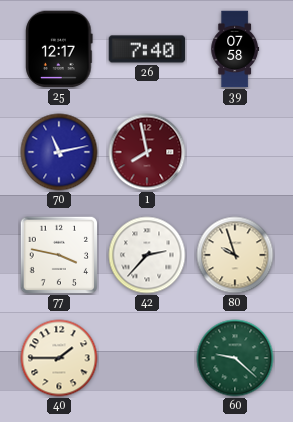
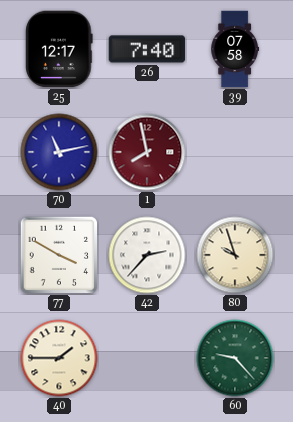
77: 3:47 -> 3:50
60: 9:22 -> 9:23
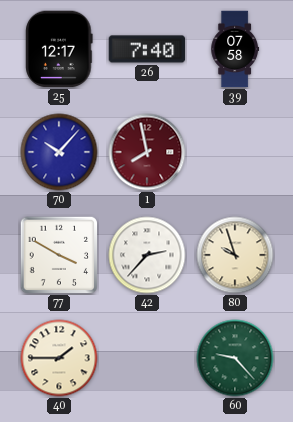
70: 11:13 -> 10:07
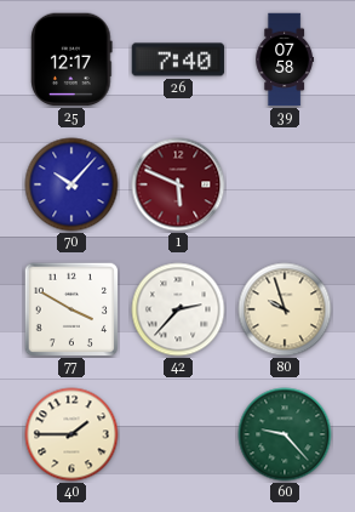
1: 7:58 -> 5:49
